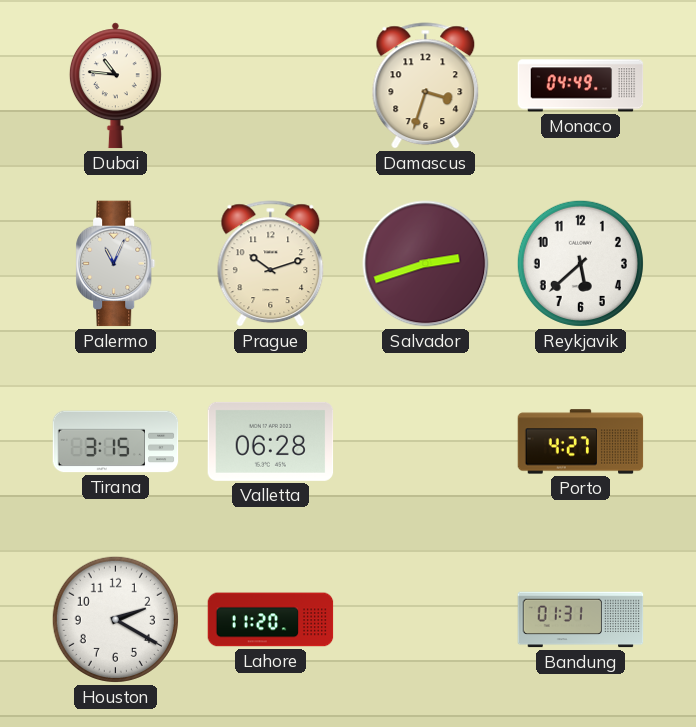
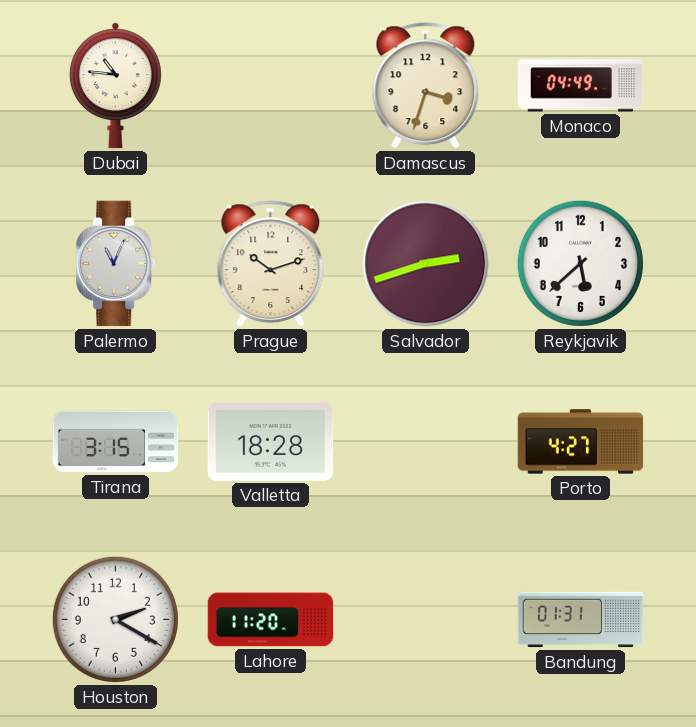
Valletta: 06:28 -> 18:28
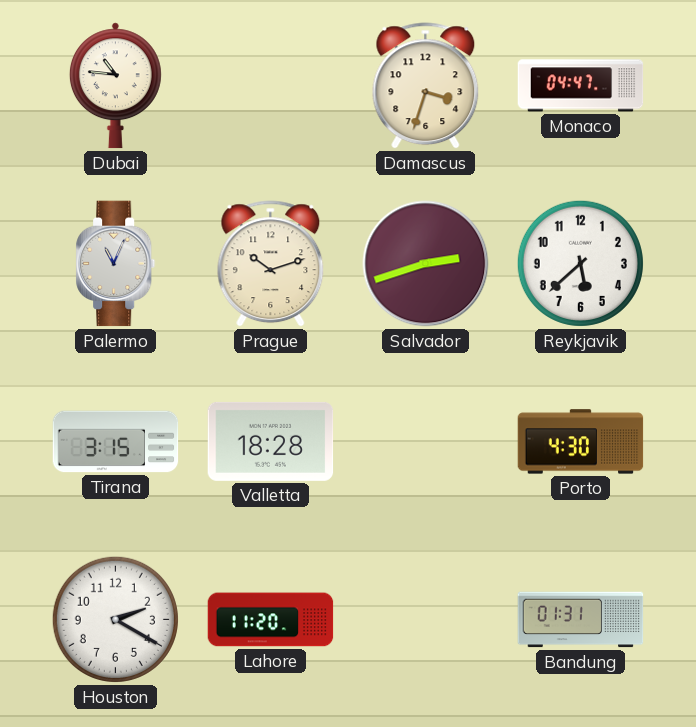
Monaco: 04:49 -> 04:47
Porto: 4:27 -> 4:30
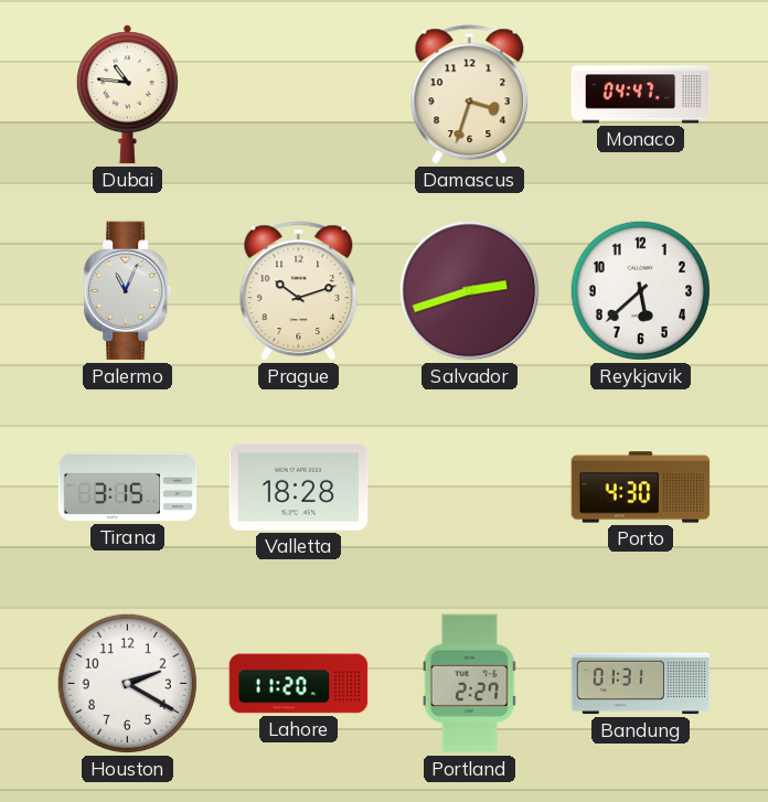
Portland: none -> 2:27
